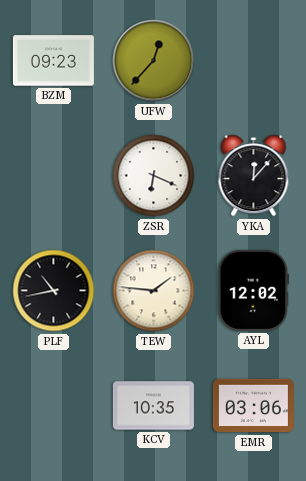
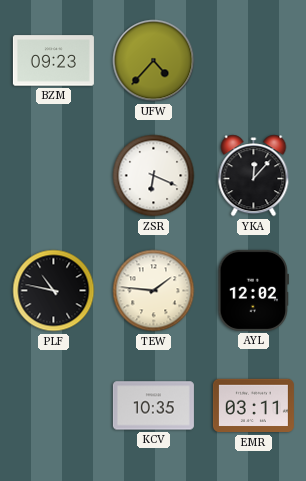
UFW: 12:37 -> 4:37
PLF: 10:43 -> 10:47
EMR: 03:06 -> 03:11
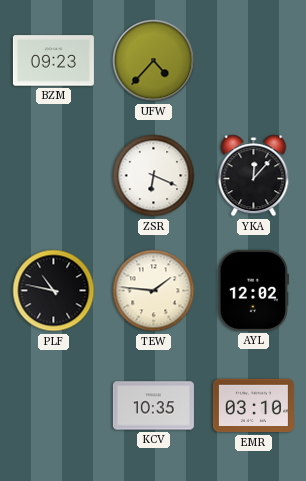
EMR: 03:11 -> 03:10
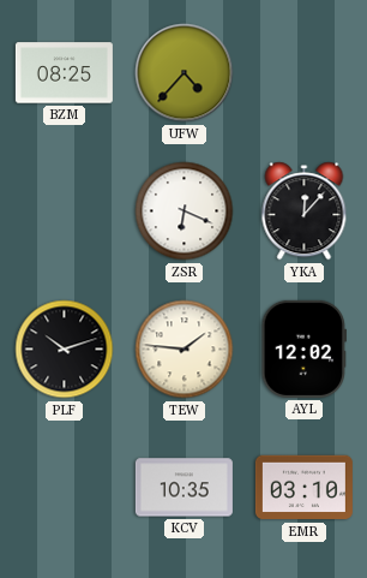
BZM: 09:23 -> 08:25
PLF: 10:47 -> 10:12
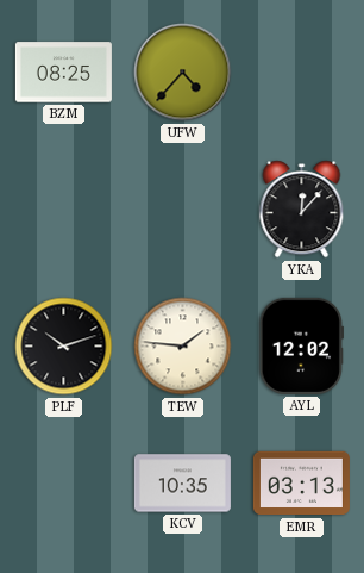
ZSR: 6:19 -> none
EMR: 03:10 -> 03:13
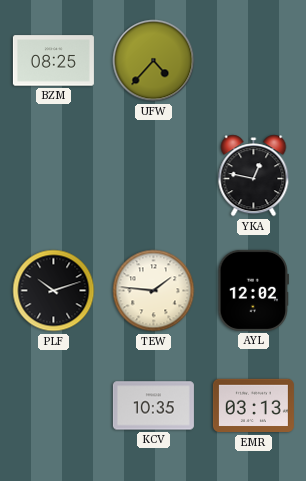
YKA: 12:07 -> 12:47
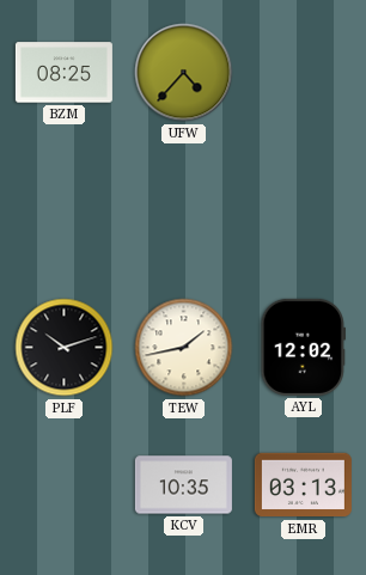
YKA: 12:47 -> none
TEW: 1:46 -> 1:43
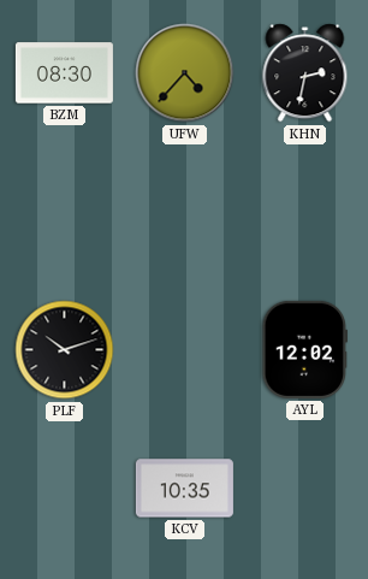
BZM: 08:25 -> 08:30
KHN: none -> 2:32
TEW: 1:43 -> none
EMR: 03:13 -> none
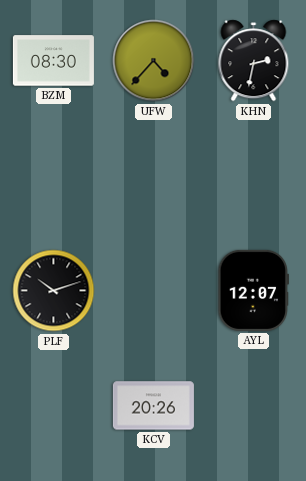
AYL: 12:02 -> 12:07
KCV: 10:35 -> 20:26
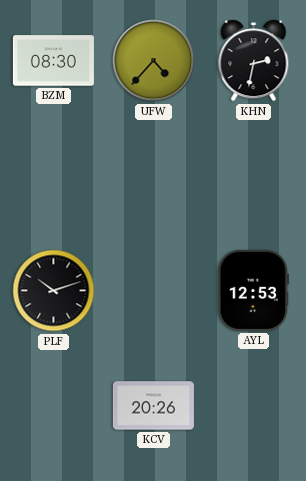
AYL: 12:07 -> 12:53
